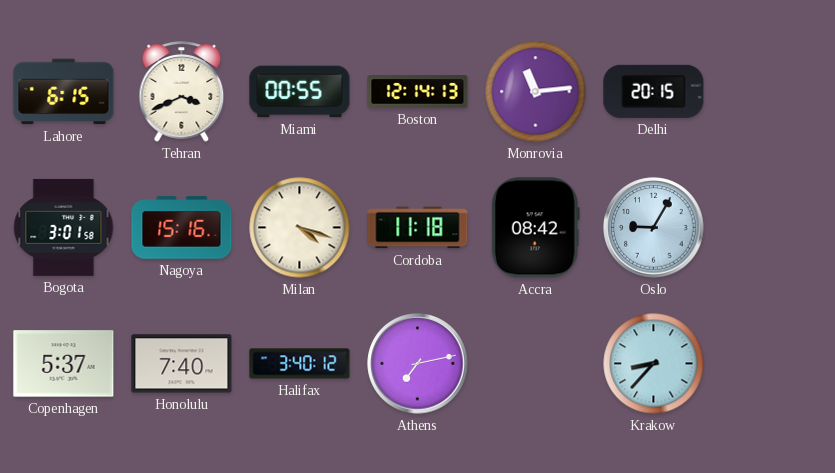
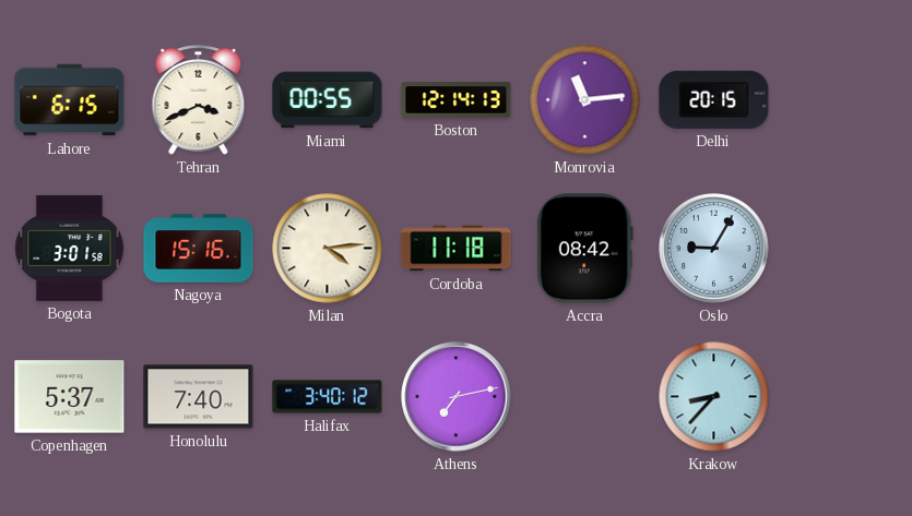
Milan: 4:18 -> 4:14
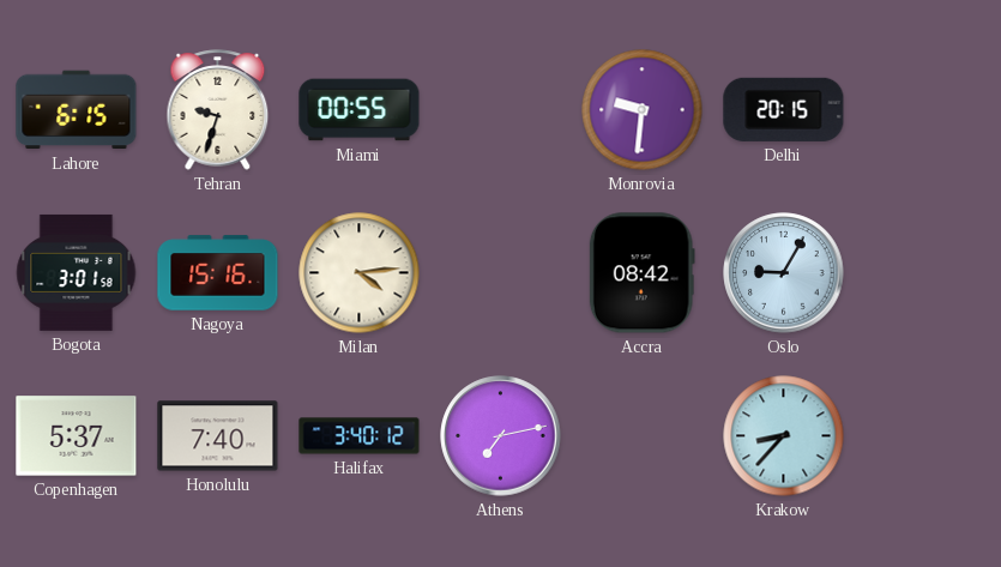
Tehran: 3:41 -> 9:33
Boston: 12:14 -> none
Monrovia: 11:14 -> 9:31
Cordoba: 11:18 -> none
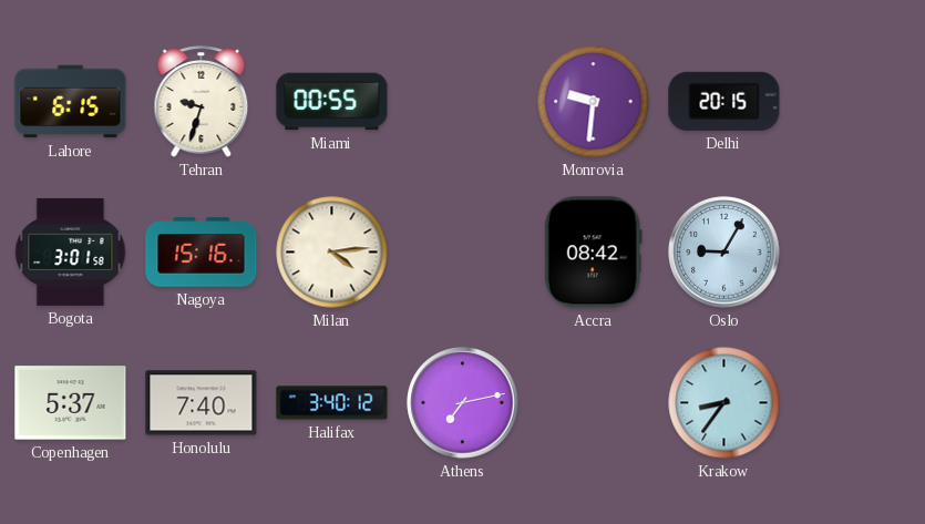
Krakow: 8:37 -> 8:36
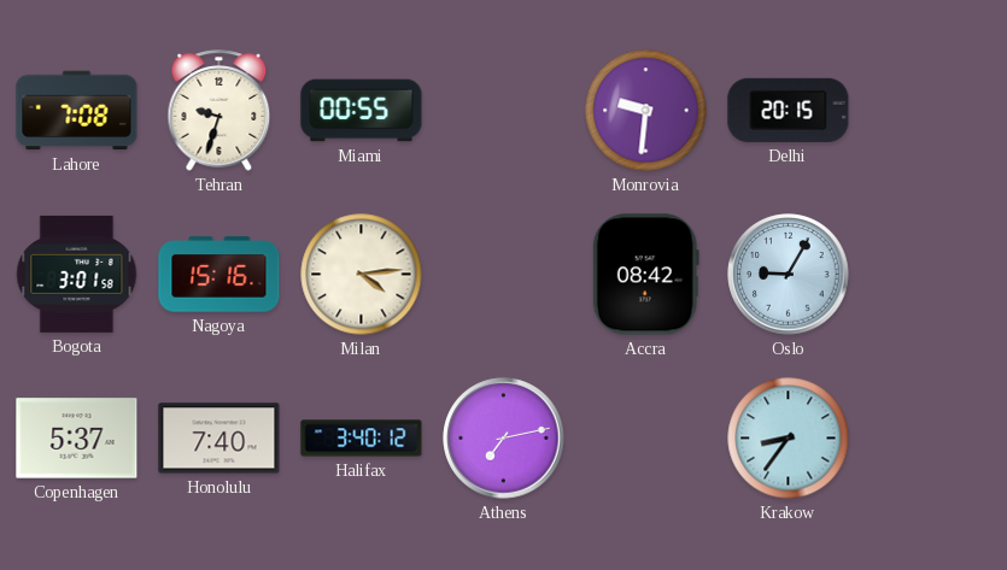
Lahore: 6:15 -> 7:08
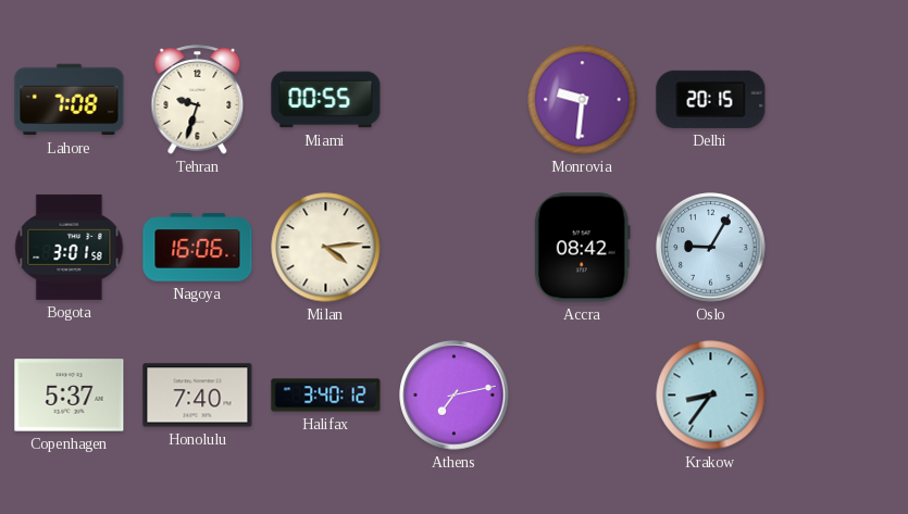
Nagoya: 15:16 -> 16:06
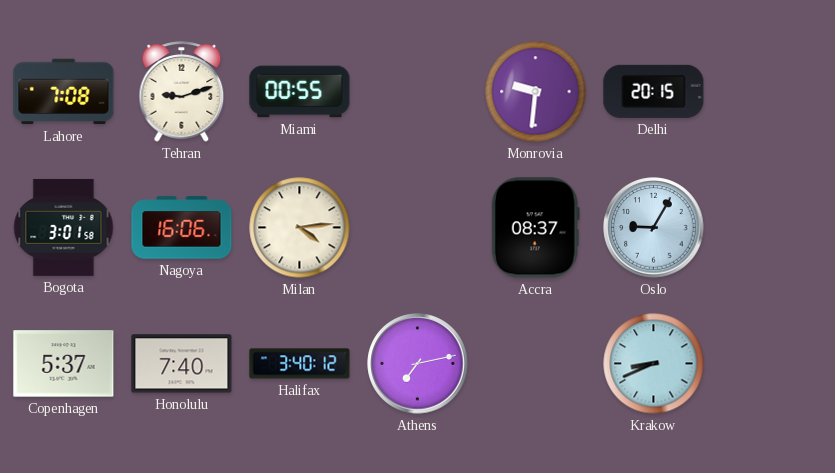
Tehran: 9:33 -> 9:12
Accra: 08:42 -> 08:37
Krakow: 8:36 -> 8:41
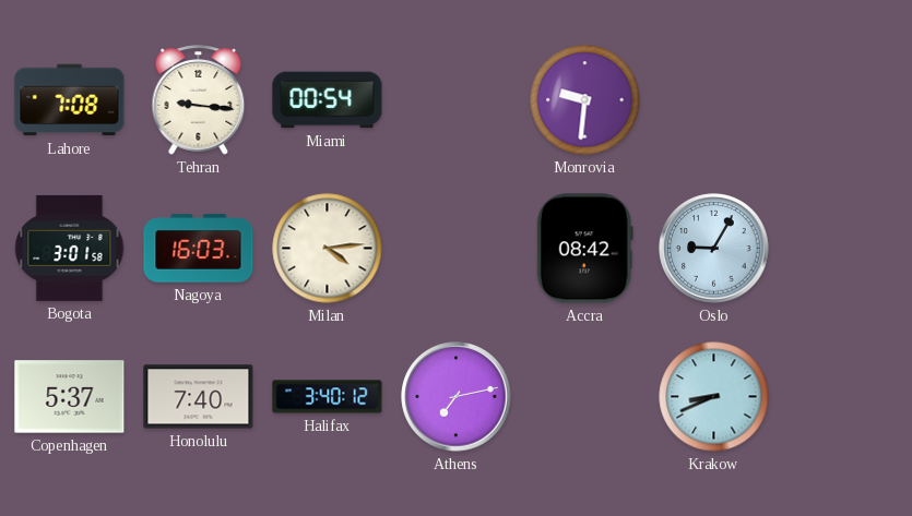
Tehran: 9:12 -> 9:16
Miami: 00:55 -> 00:54
Delhi: 20:15 -> none
Nagoya: 16:06 -> 16:03
Accra: 08:37 -> 08:42
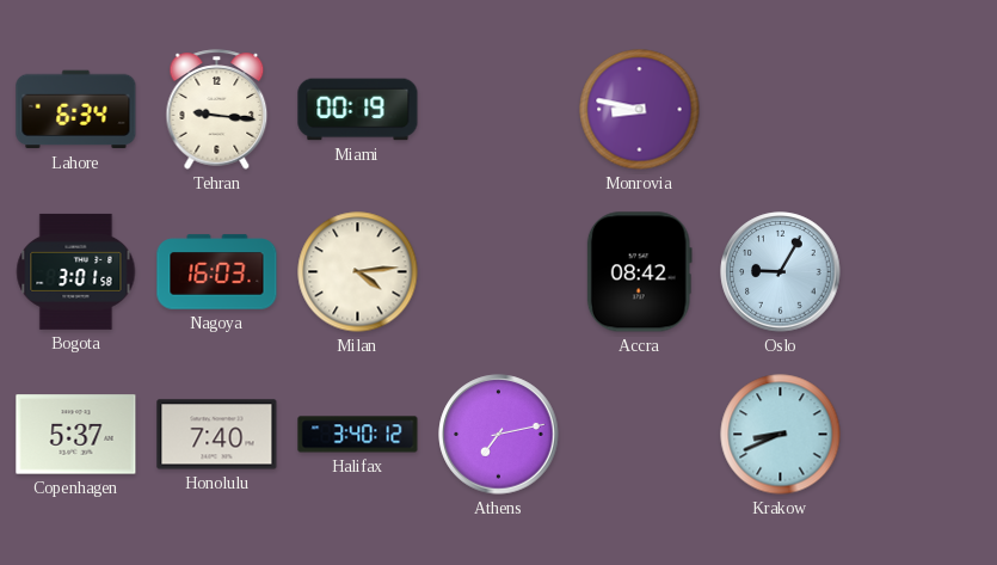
Lahore: 7:08 -> 6:34
Miami: 00:54 -> 00:19
Monrovia: 9:31 -> 8:47
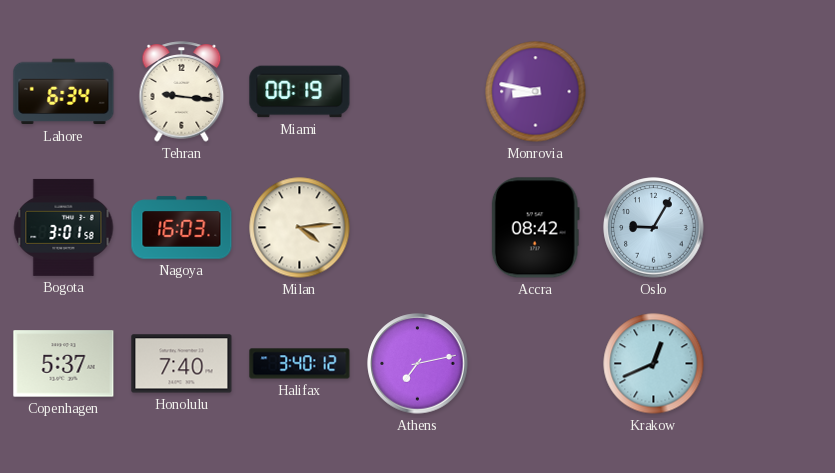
Krakow: 8:41 -> 12:41
